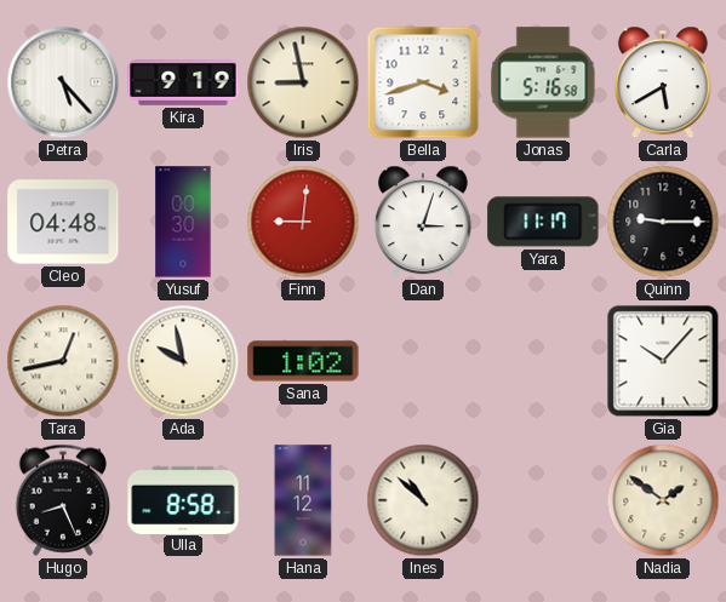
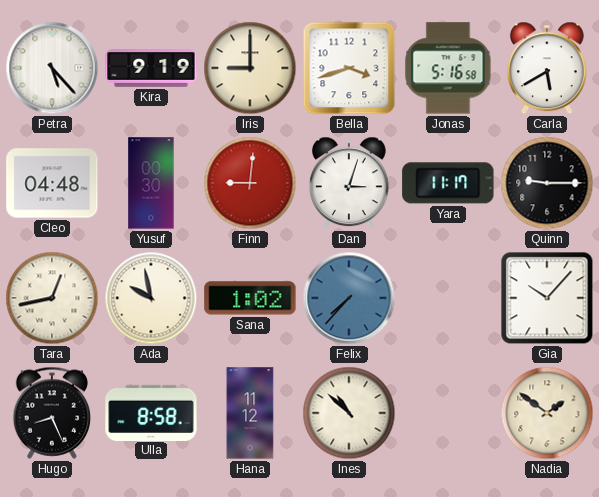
Iris: 8:58 -> 9:00
Felix: none -> 7:37
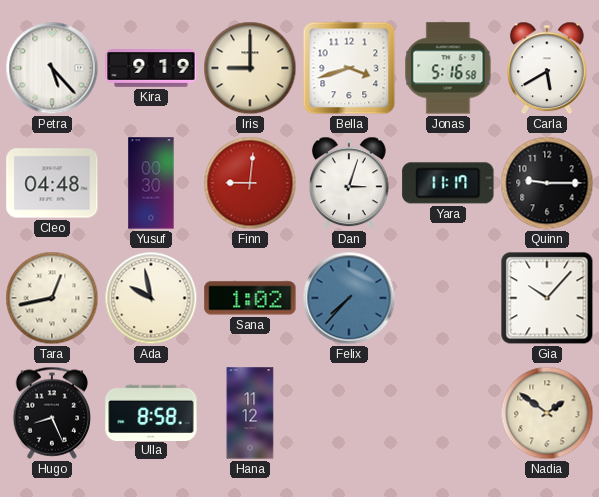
Ines: 10:52 -> none
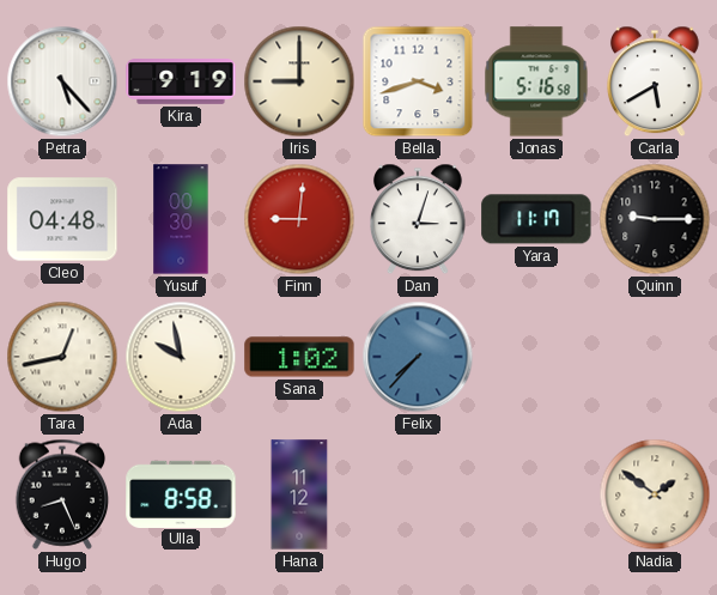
Gia: 10:07 -> none
